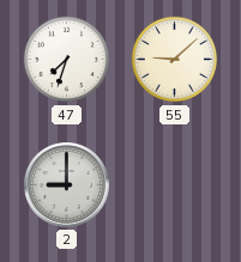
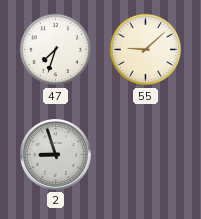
2: 9:00 -> 8:57
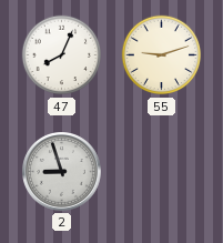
47: 7:33 -> 8:04
55: 9:08 -> 9:12
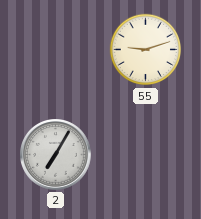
47: 8:04 -> none
2: 8:57 -> 7:05
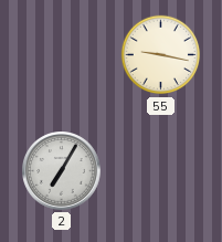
55: 9:12 -> 9:17
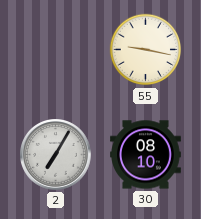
30: none -> 08:10
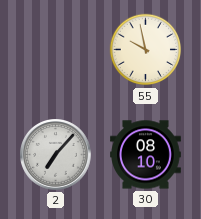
55: 9:17 -> 9:58
2: 7:05 -> 7:07
